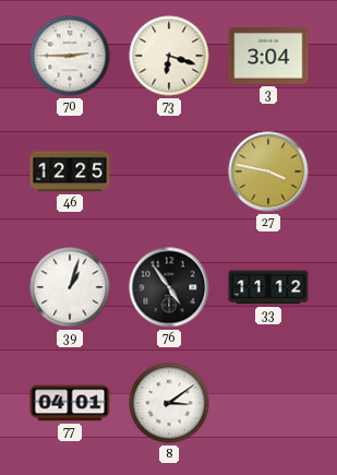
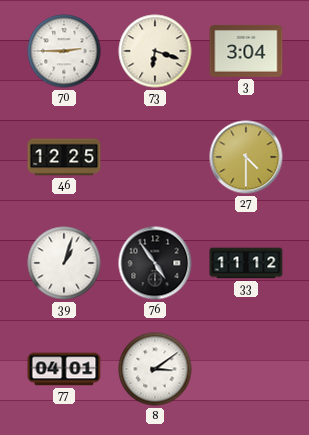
27: 3:47 -> 4:30
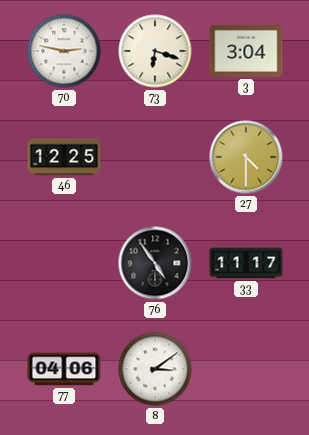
70: 2:45 -> 2:47
39: 1:03 -> none
33: 11:12 -> 11:17
77: 04:01 -> 04:06
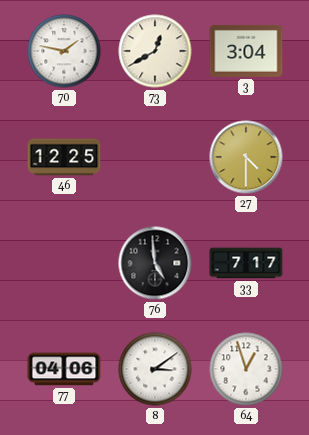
70: 2:47 -> 1:47
73: 6:18 -> 12:40
76: 4:54 -> 4:59
33: 11:17 -> 7:17
64: none -> 12:57
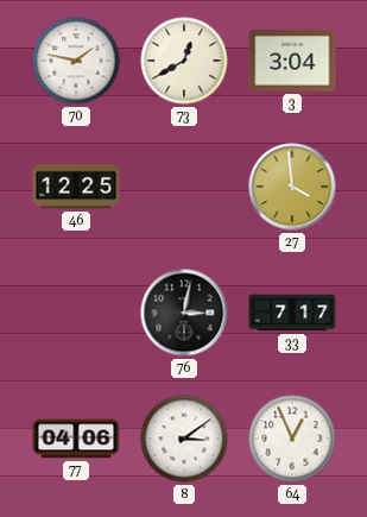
27: 4:30 -> 3:59
76: 4:59 -> 3:02
64: 12:57 -> 12:56
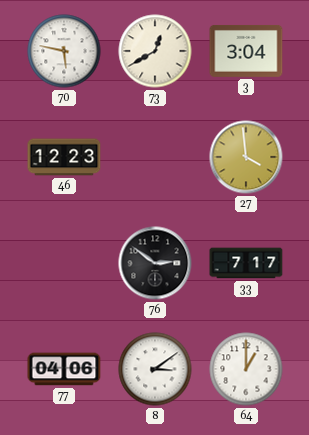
70: 1:47 -> 5:47
46: 12:25 -> 12:23
76: 3:02 -> 2:51
64: 12:56 -> 1:00
